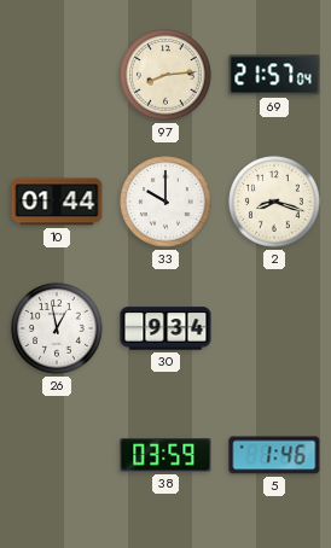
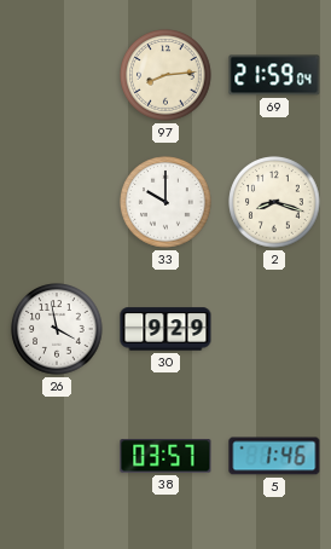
69: 21:57 -> 21:59
10: 01:44 -> none
26: 12:58 -> 3:58
30: 9:34 -> 9:29
38: 03:59 -> 03:57
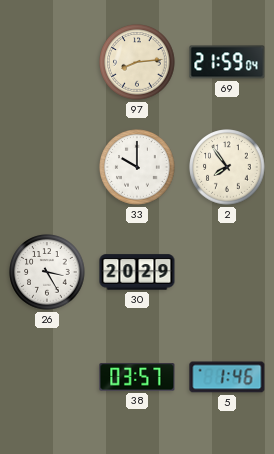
2: 8:18 -> 7:54
26: 3:58 -> 3:25
30: 9:29 -> 20:29
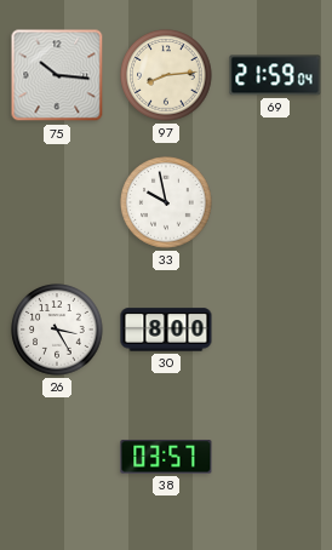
75: none -> 10:16
33: 10:00 -> 9:58
2: 7:54 -> none
30: 20:29 -> 8:00
5: 1:46 -> none
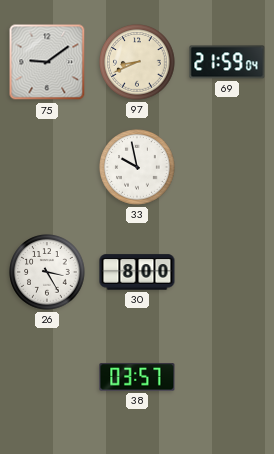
75: 10:16 -> 9:09
97: 8:14 -> 8:41
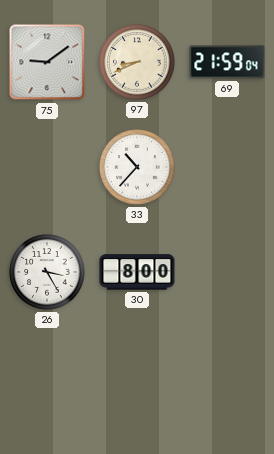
33: 9:58 -> 10:37
38: 03:57 -> none
